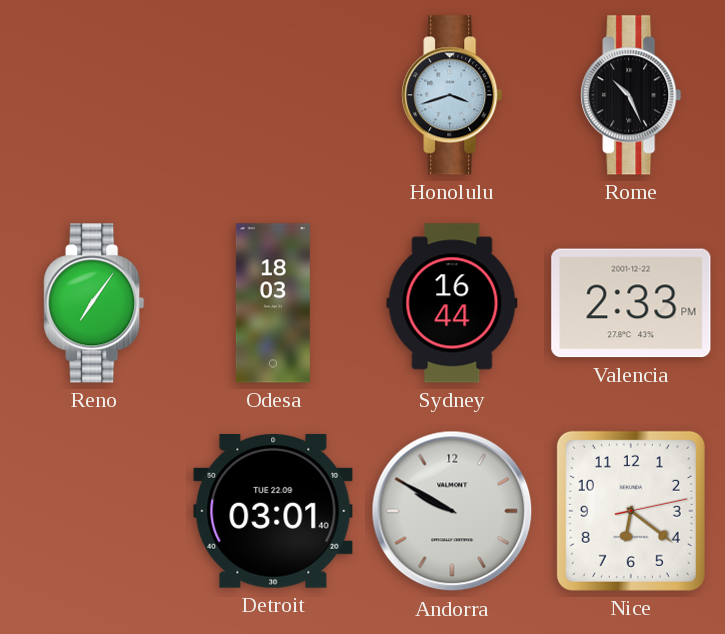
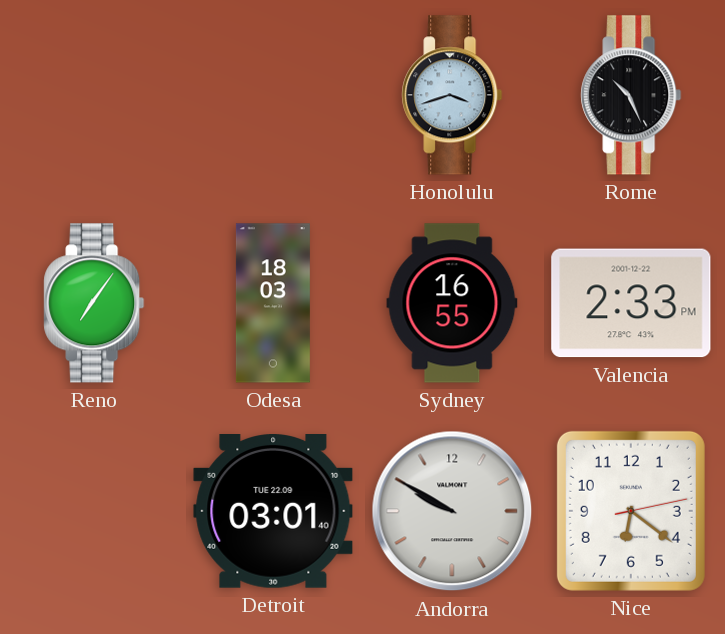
Sydney: 16:44 -> 16:55
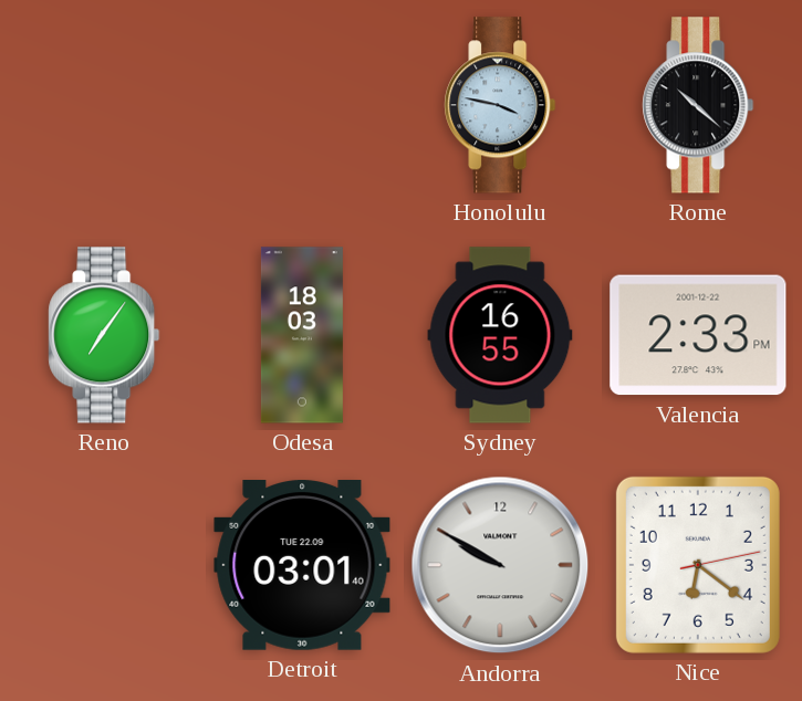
Honolulu: 3:42 -> 3:47
Rome: 10:26 -> 10:22
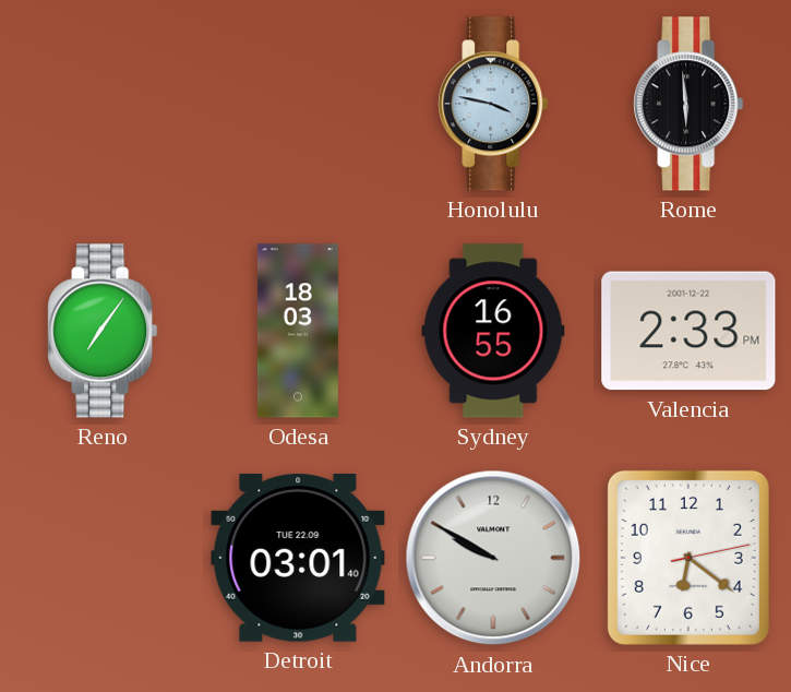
Rome: 10:22 -> 5:59
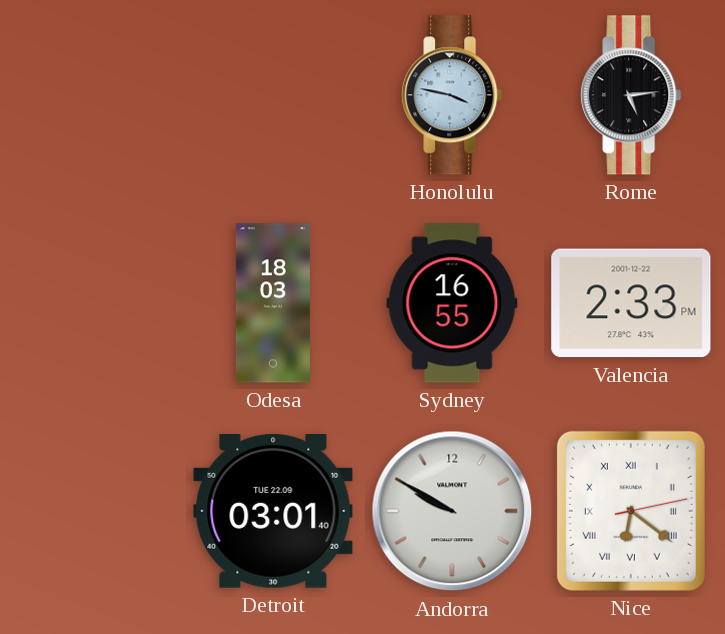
Rome: 5:59 -> 5:14
Reno: 7:06 -> none
Nice numerals: Arabic -> Roman
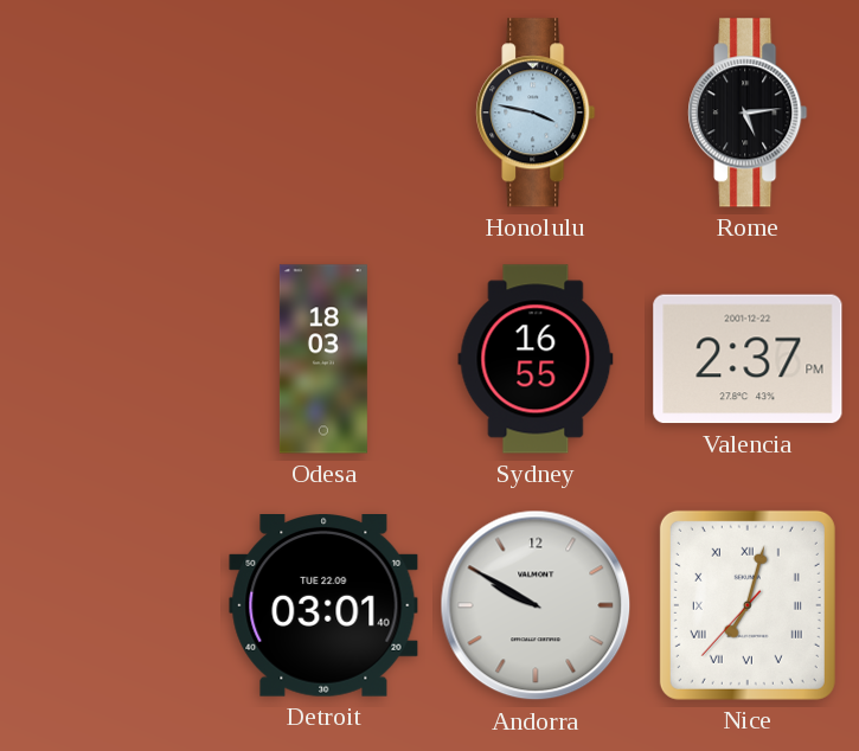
Valencia: 2:33 -> 2:37
Nice: 6:21 -> 7:02
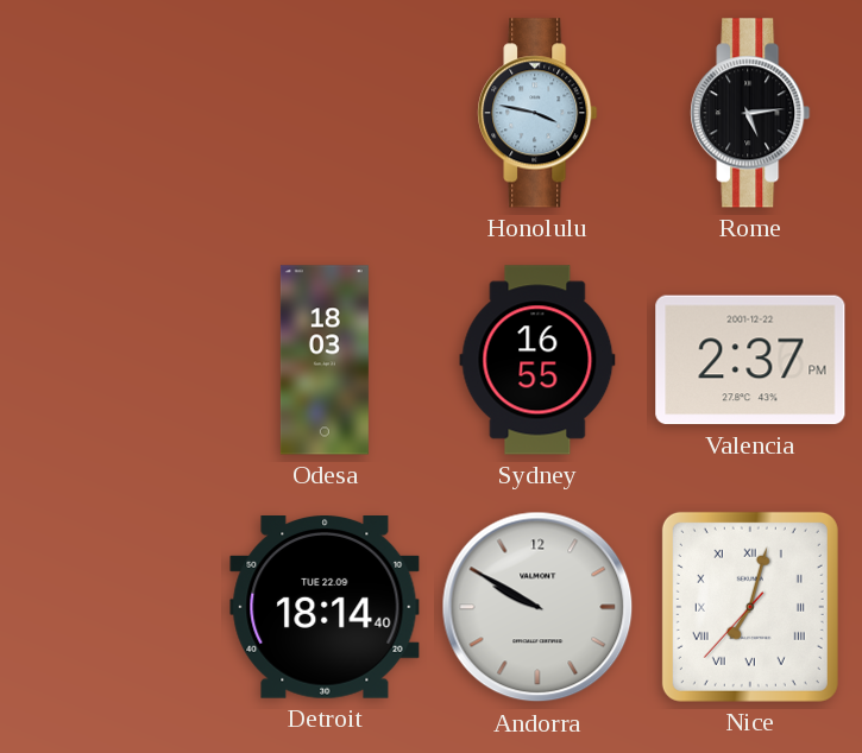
Detroit: 03:01 -> 18:14
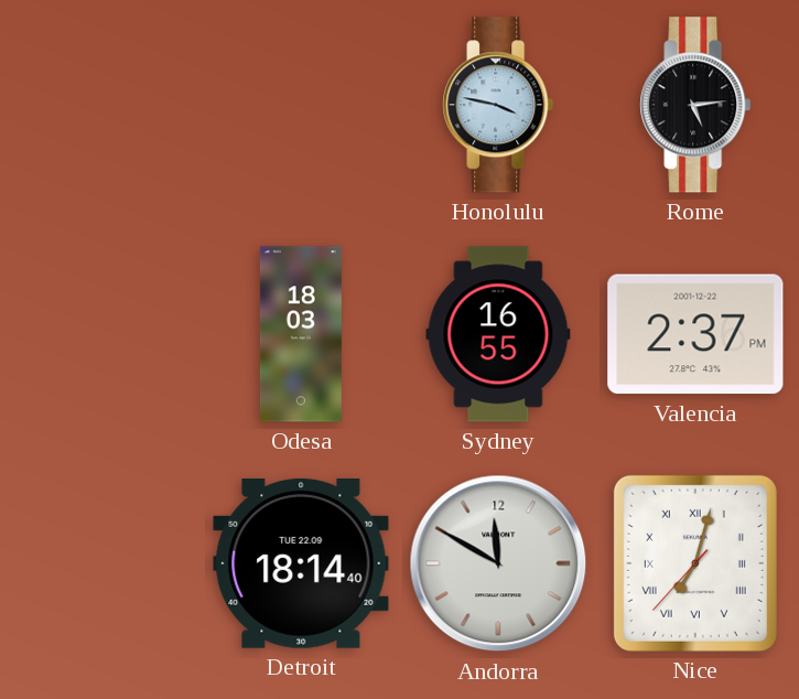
Andorra: 9:50 -> 11:50
